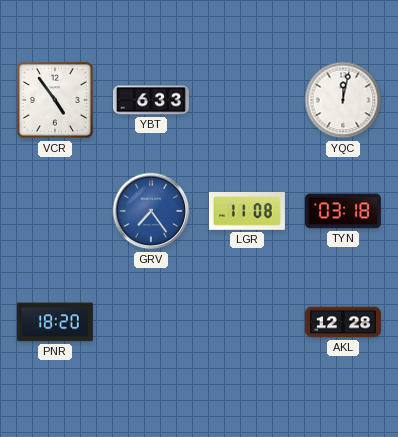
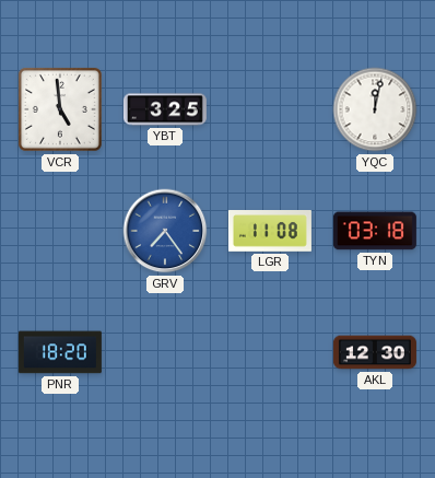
VCR: 4:54 -> 4:59
YBT: 6:33 -> 3:25
AKL: 12:28 -> 12:30
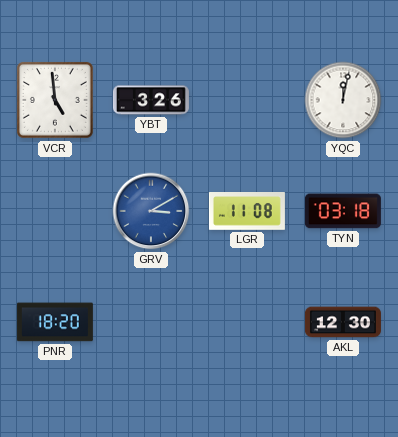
YBT: 3:25 -> 3:26
GRV: 7:24 -> 3:10
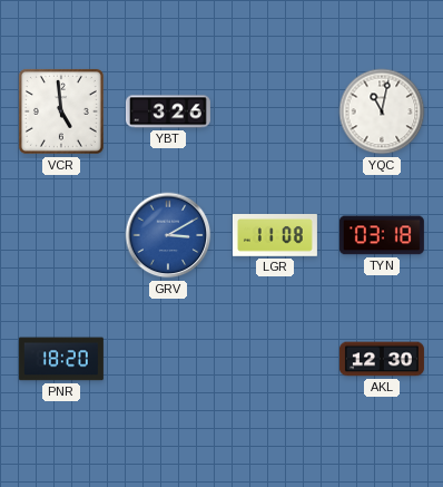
YQC: 12:02 -> 11:02
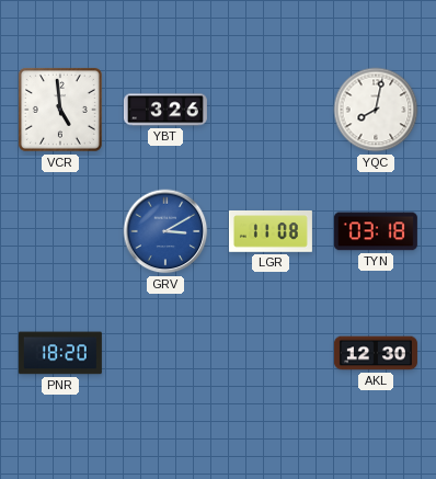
YQC: 11:02 -> 8:02
